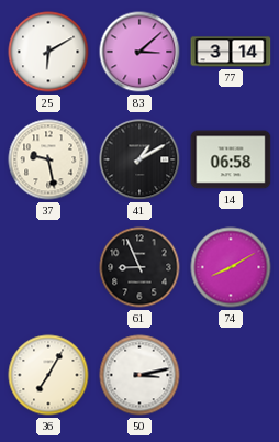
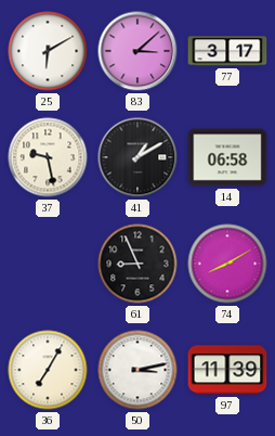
77: 3:14 -> 3:17
97: none -> 11:39
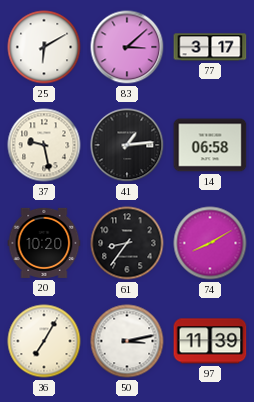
41: 1:10 -> 1:14
20: none -> 10:20
61: 8:56 -> 8:36
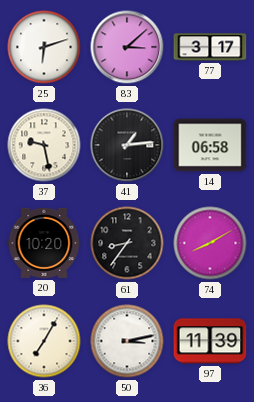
25: 6:10 -> 6:12
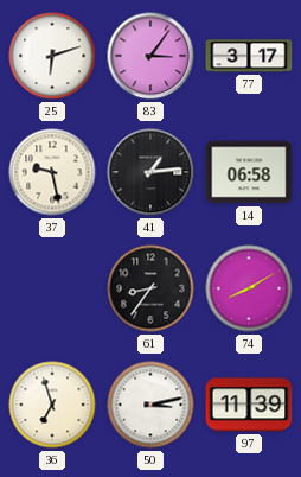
83: 3:08 -> 3:06
20: 10:20 -> none
36: 7:05 -> 6:57
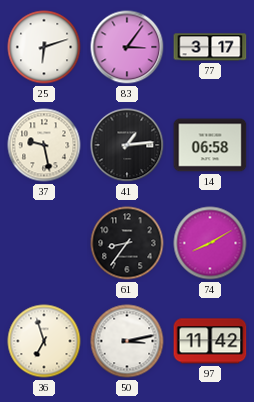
97: 11:39 -> 11:42
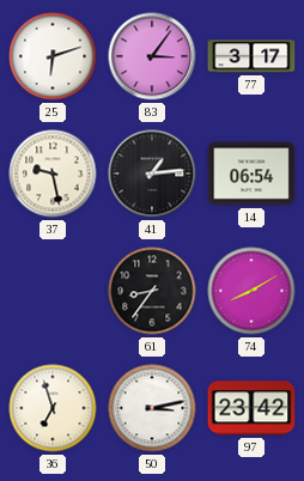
14: 06:58 -> 06:54
97: 11:42 -> 23:42
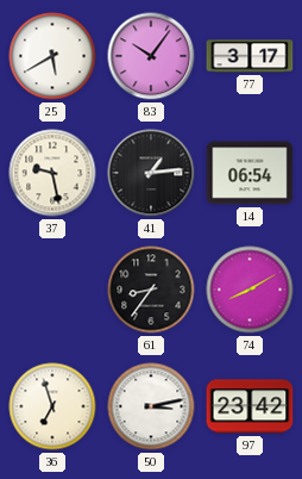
25: 6:12 -> 5:40
83: 3:06 -> 10:06
